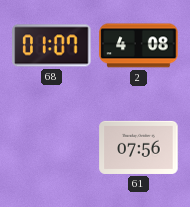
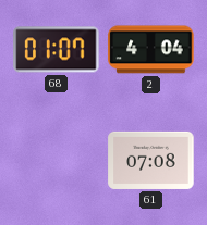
2: 4:08 -> 4:04
61: 07:56 -> 07:08
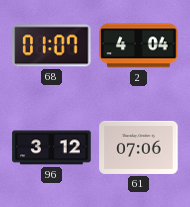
96: none -> 3:12
61: 07:08 -> 07:06
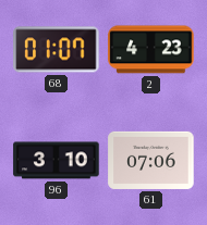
2: 4:04 -> 4:23
96: 3:12 -> 3:10
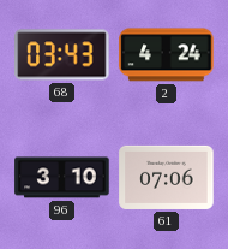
68: 01:07 -> 03:43
2: 4:23 -> 4:24
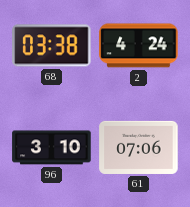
68: 03:43 -> 03:38
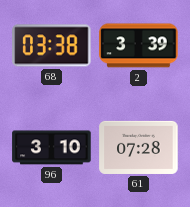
2: 4:24 -> 3:39
61: 07:06 -> 07:28
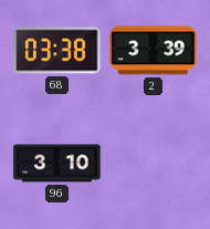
61: 07:28 -> none
